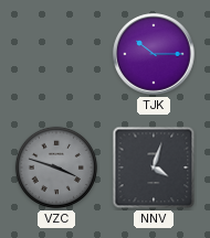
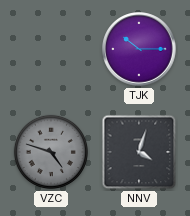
VZC: 3:48 -> 4:48
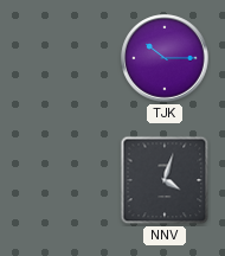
VZC: 4:48 -> none
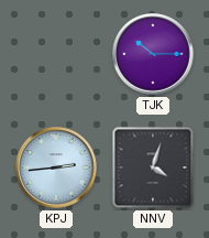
KPJ: none -> 2:44
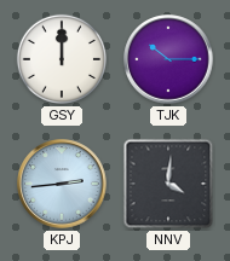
GSY: none -> 12:00
NNV: 4:03 -> 4:01
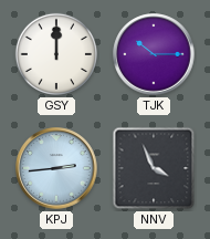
NNV: 4:01 -> 3:56
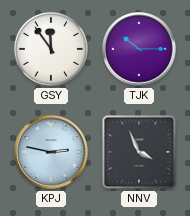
GSY: 12:00 -> 11:54
KPJ: 2:44 -> 2:47
